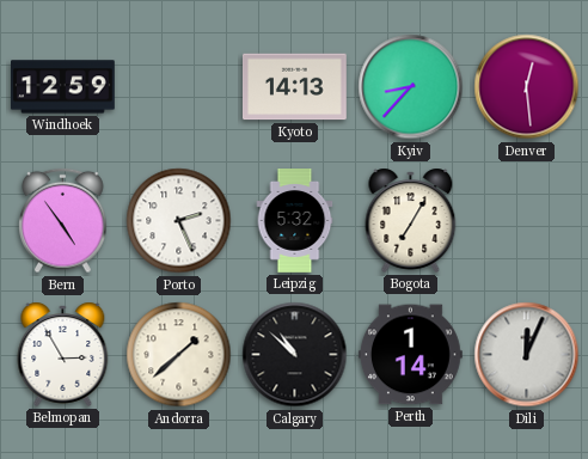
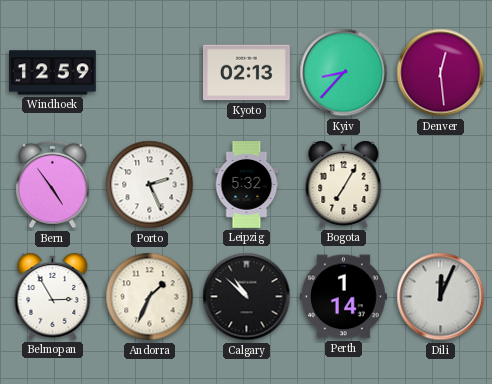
Kyoto: 14:13 -> 02:13
Andorra: 1:38 -> 1:34
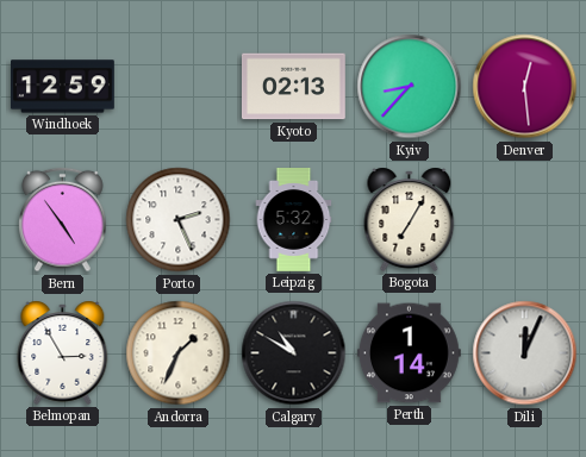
Calgary: 10:52 -> 10:50
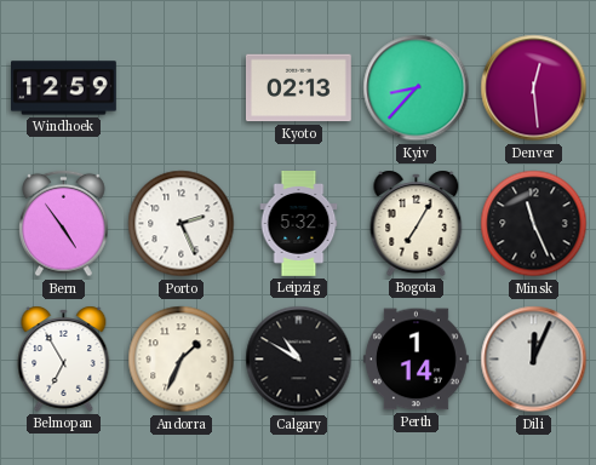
Minsk: none -> 11:26
Belmopan: 2:55 -> 6:55
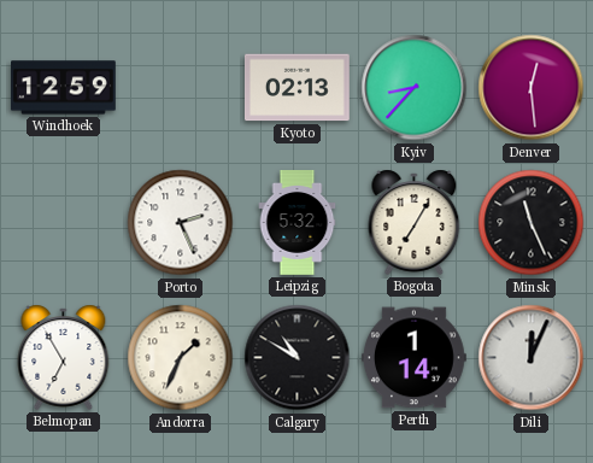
Bern: 4:54 -> none
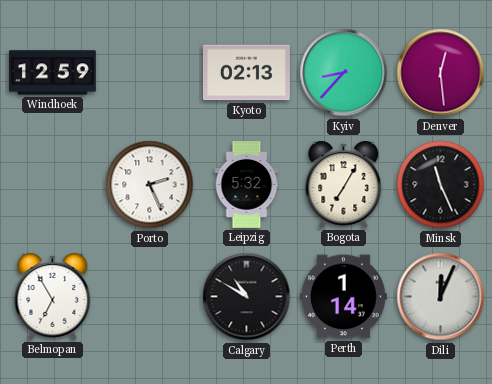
Andorra: 1:34 -> none
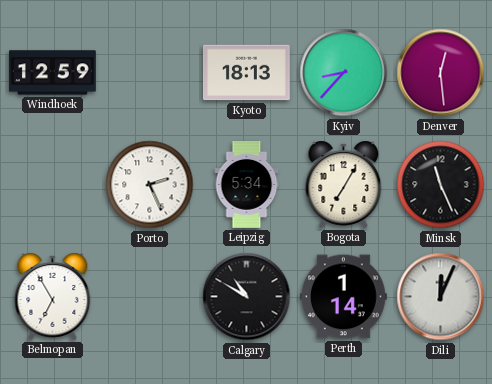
Kyoto: 02:13 -> 18:13
Leipzig: 5:32 -> 5:34
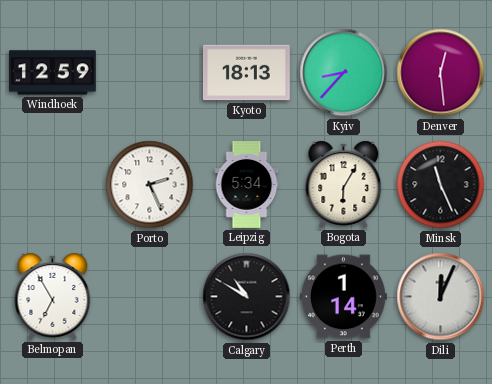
Bogota: 7:05 -> 6:05
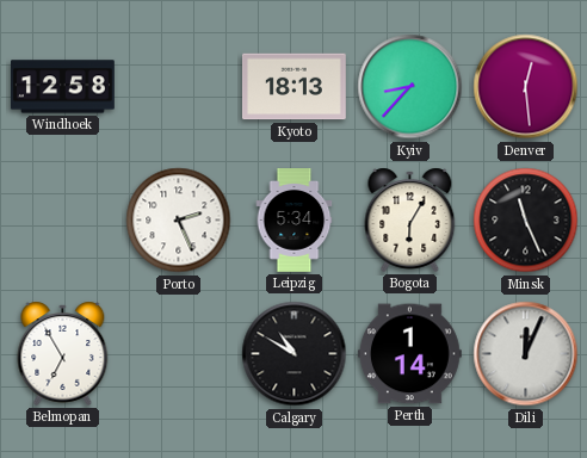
Windhoek: 12:59 -> 12:58
